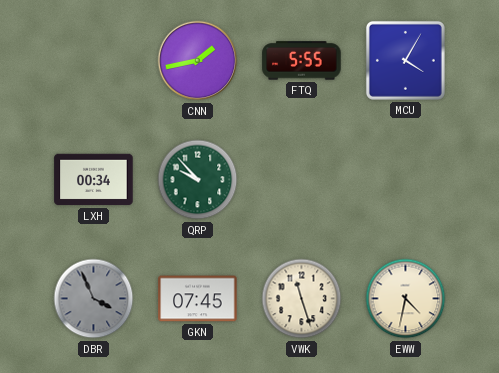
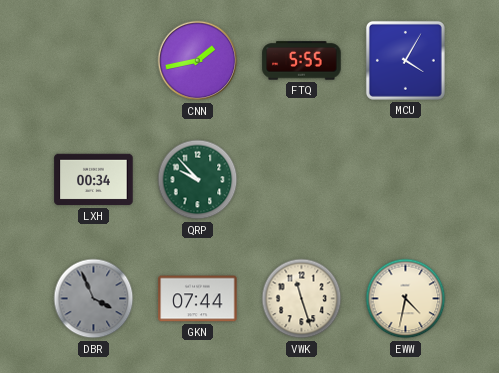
GKN: 07:45 -> 07:44
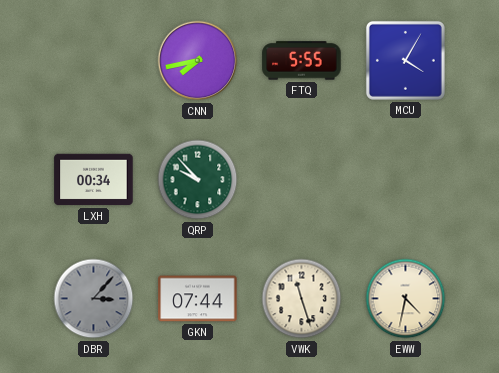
CNN: 1:43 -> 7:43
DBR: 3:56 -> 3:07
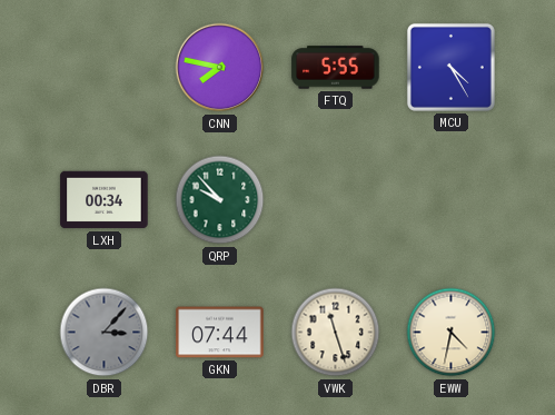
CNN: 7:43 -> 7:47
MCU: 4:05 -> 4:25
